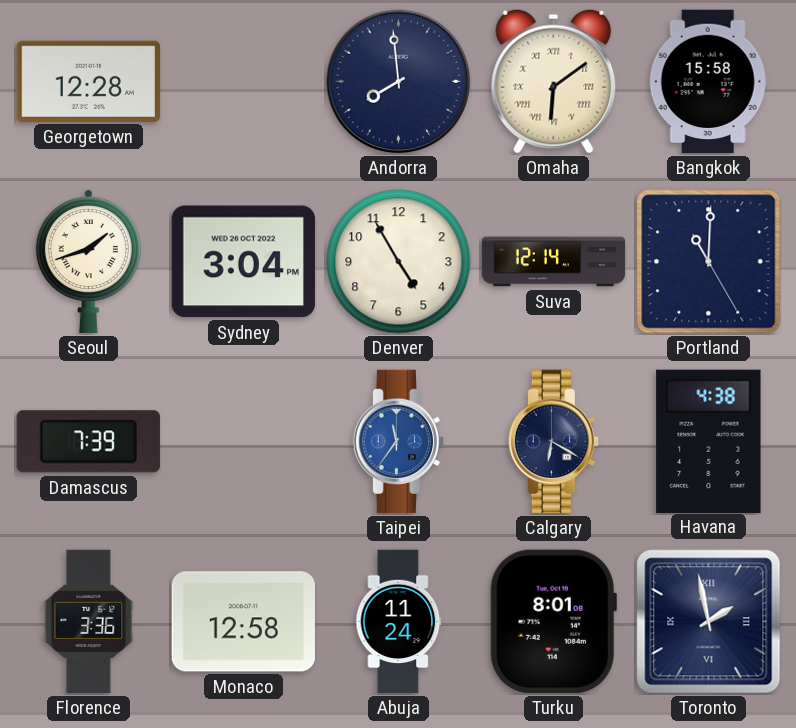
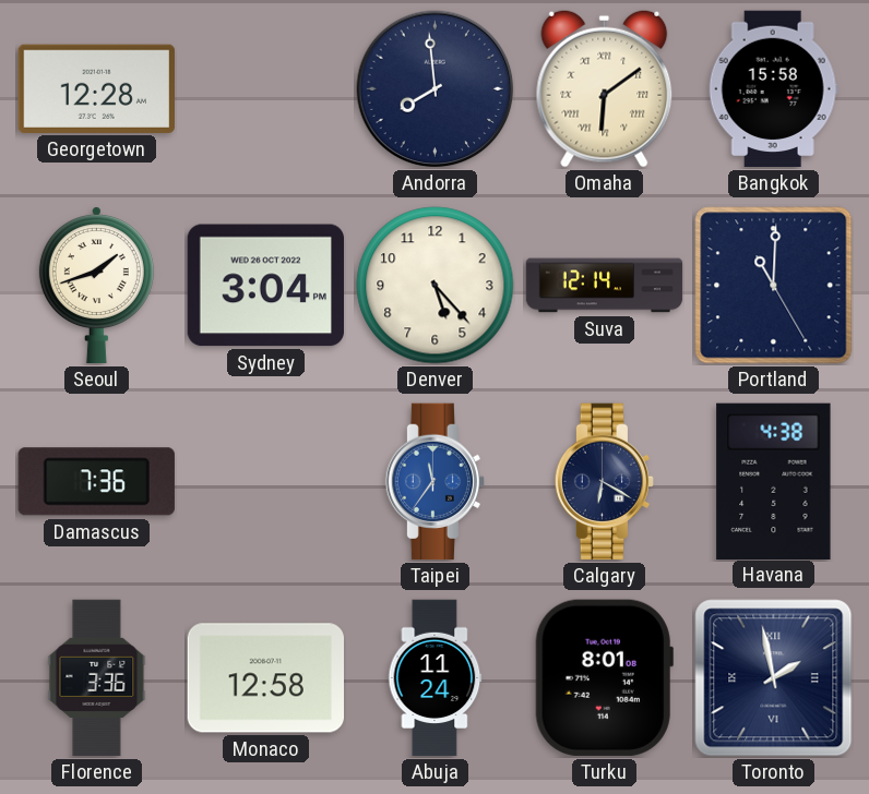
Denver: 4:55 -> 5:23
Damascus: 7:39 -> 7:36
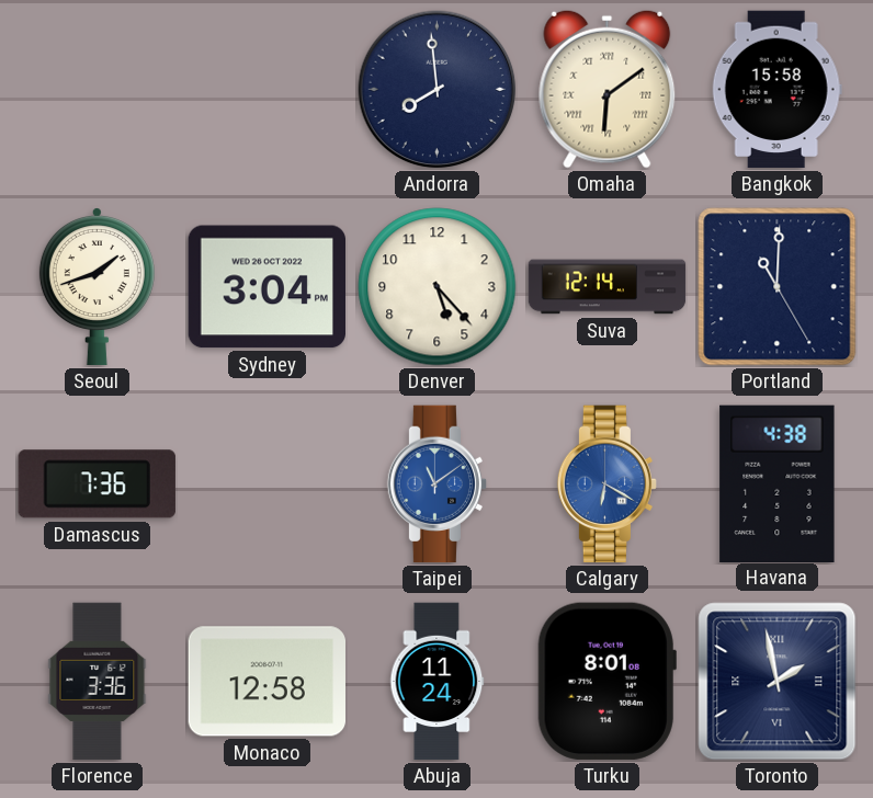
Georgetown: 12:28 -> none
Taipei: 11:36 -> 11:09
Calgary dial: navy -> blue
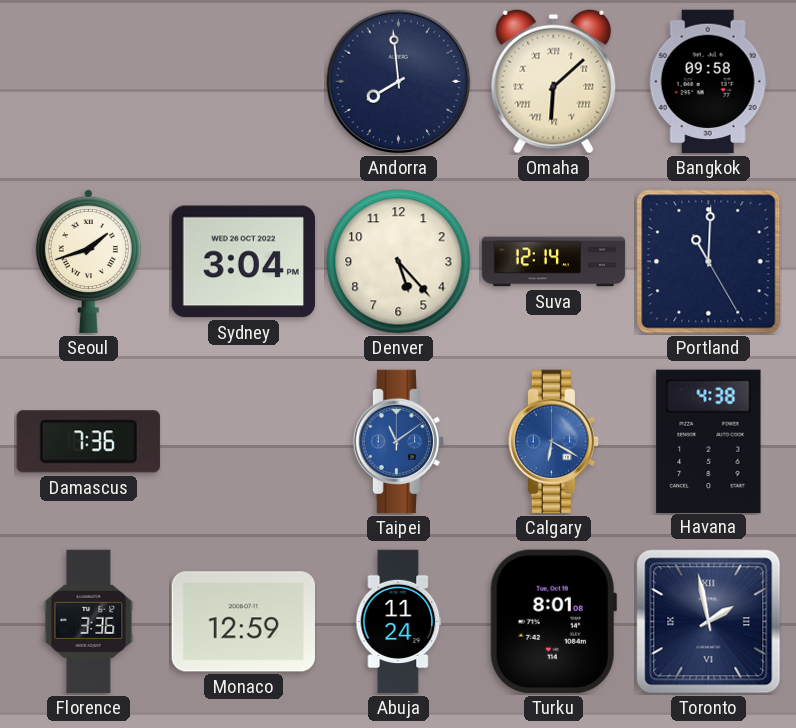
Omaha: 6:09 -> 6:08
Bangkok: 15:58 -> 09:58
Monaco: 12:58 -> 12:59
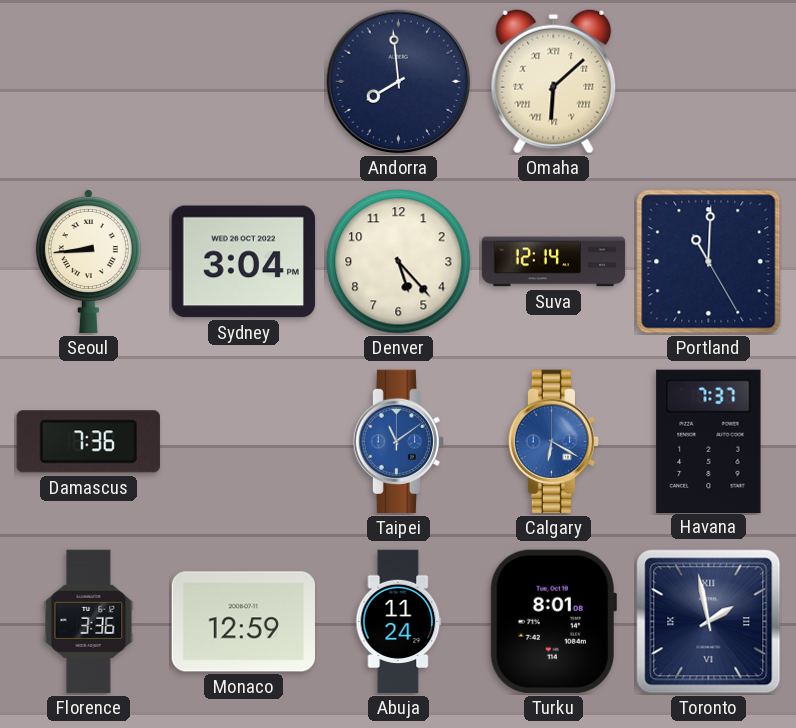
Bangkok: 09:58 -> none
Seoul: 1:42 -> 8:44
Havana: 4:38 -> 7:37
